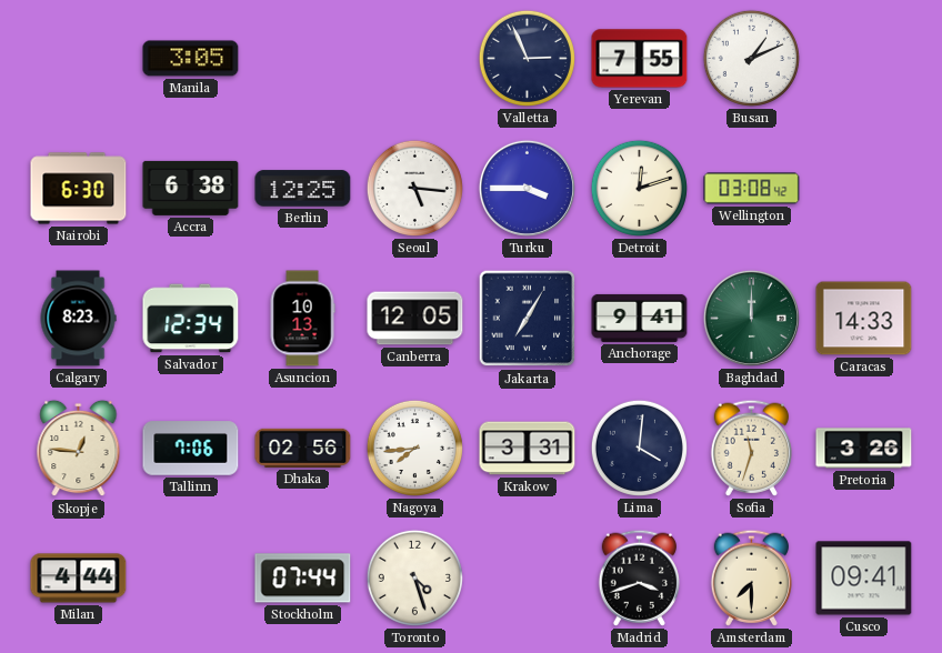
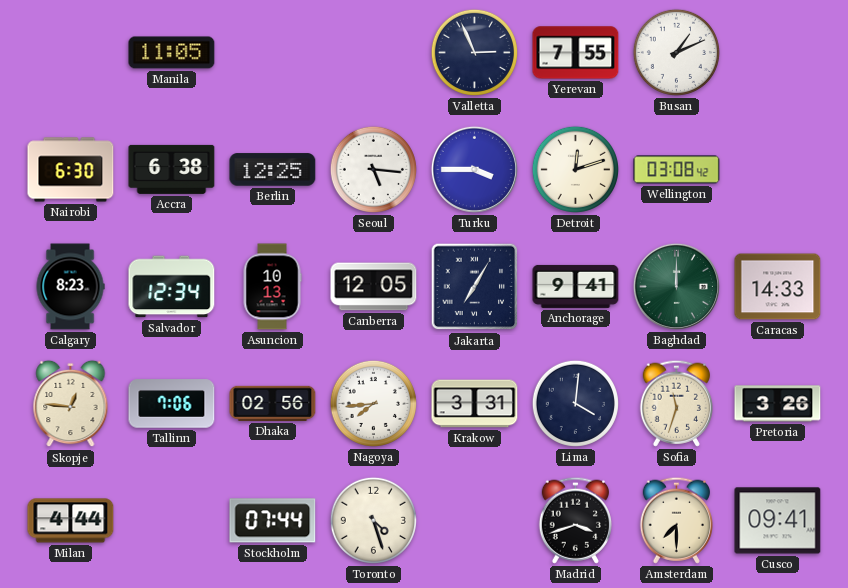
Manila: 3:05 -> 11:05
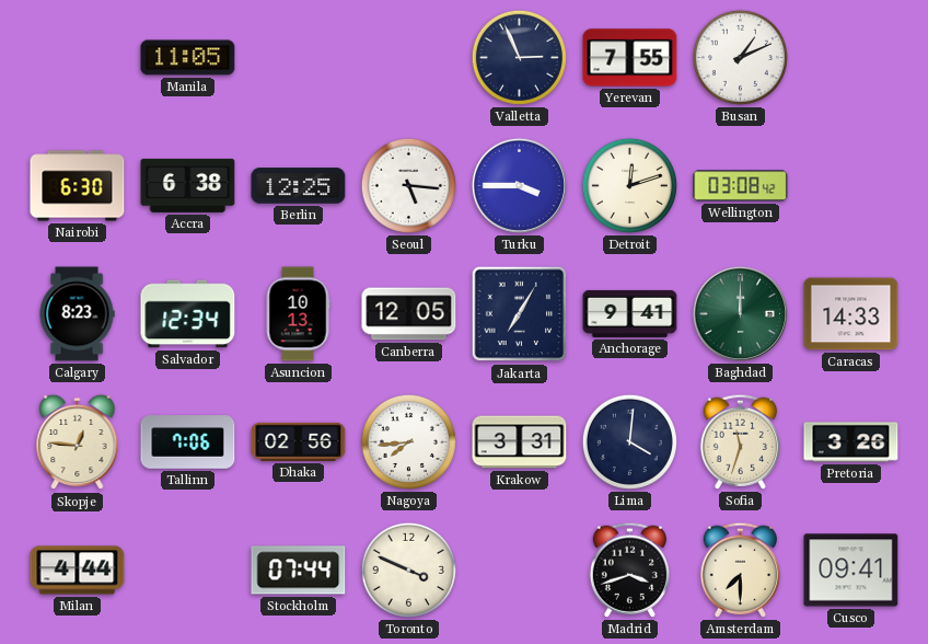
Toronto: 4:27 -> 3:49
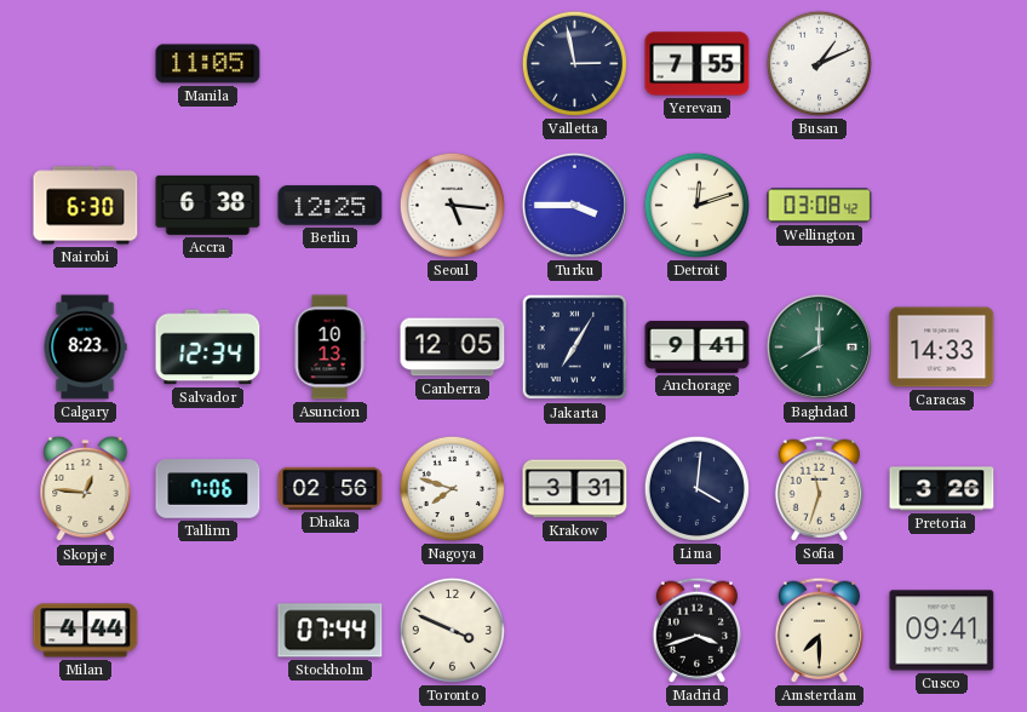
Valletta: 2:56 -> 2:58
Baghdad: 12:00 -> 8:00
Nagoya: 7:44 -> 7:48
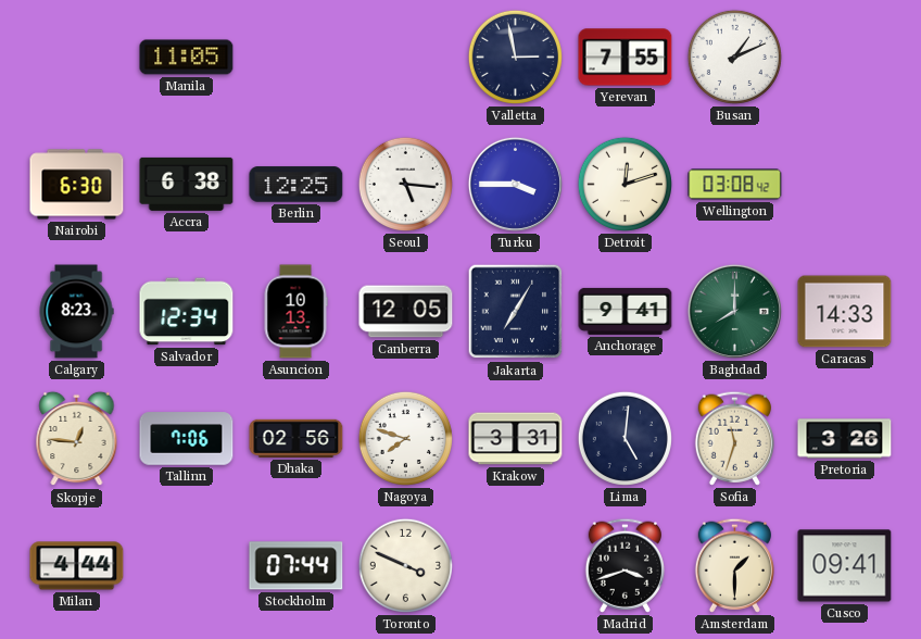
Lima: 4:01 -> 5:01
Amsterdam: 7:30 -> 1:30
